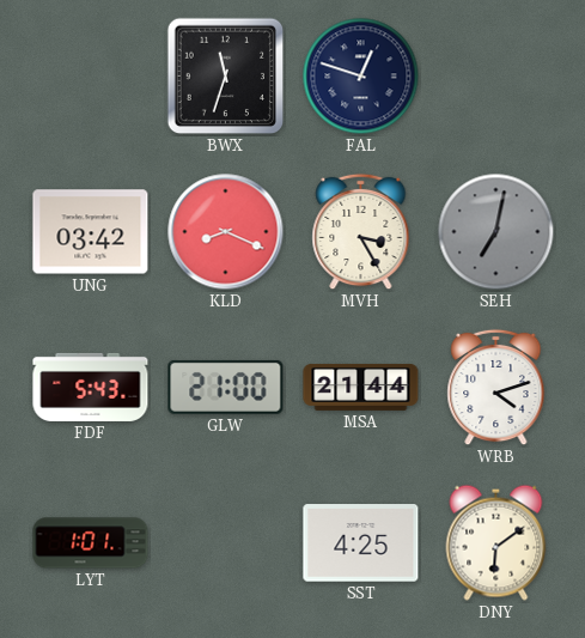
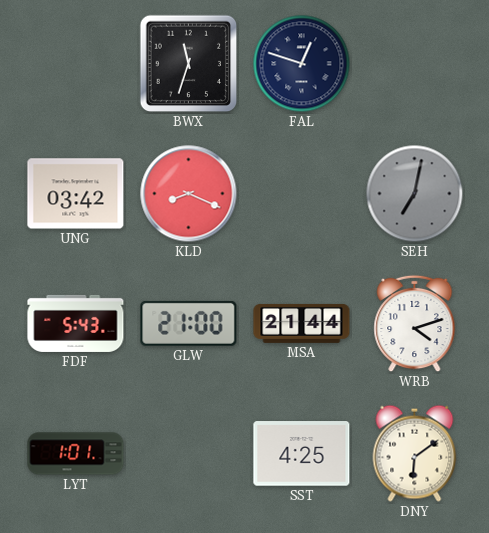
MVH: 3:25 -> none
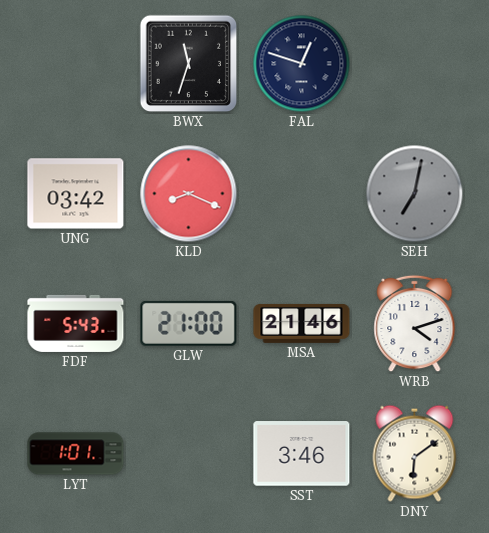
MSA: 21:44 -> 21:46
SST: 4:25 -> 3:46
